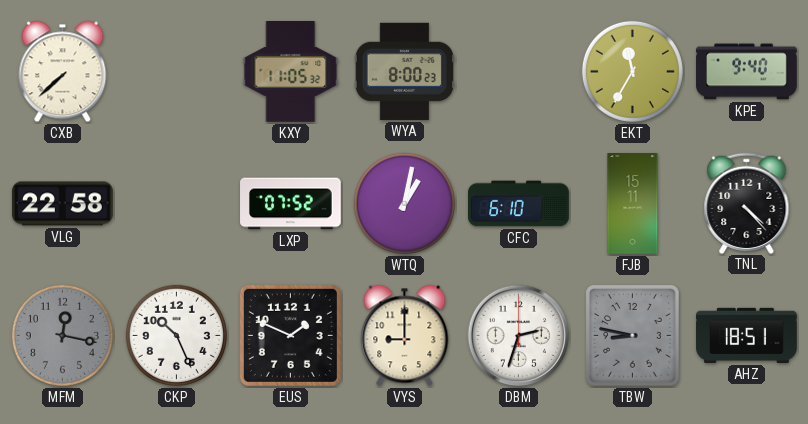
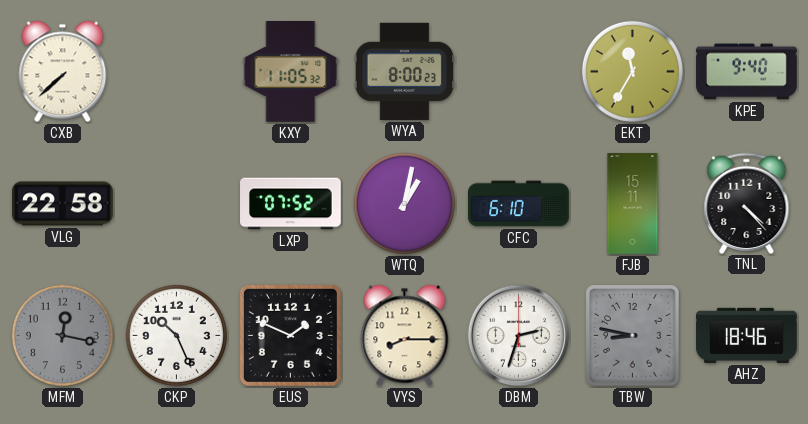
VYS: 9:00 -> 8:15
AHZ: 18:51 -> 18:46
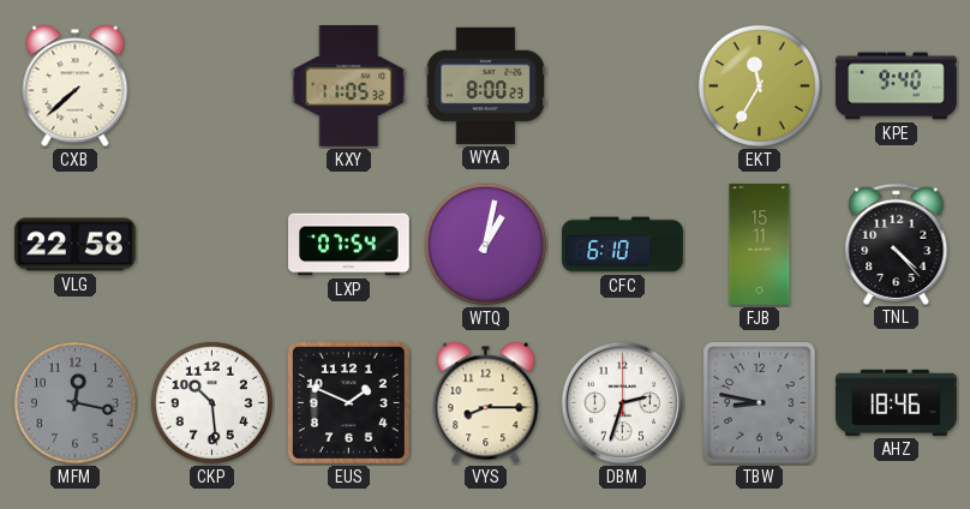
LXP: 07:52 -> 07:54
CKP: 10:26 -> 10:29
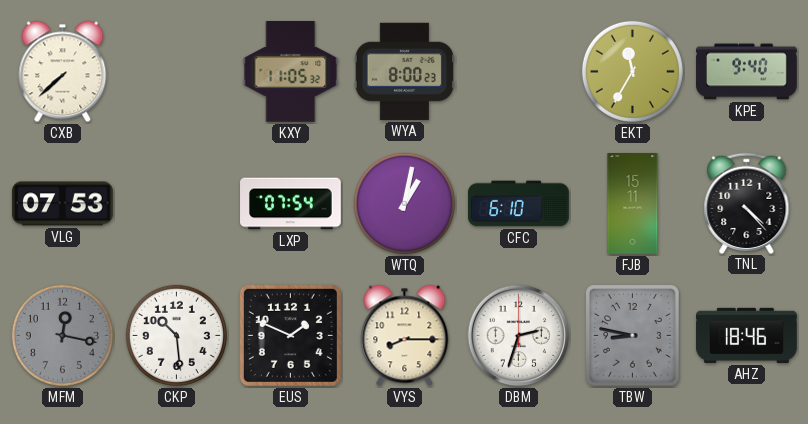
VLG: 22:58 -> 07:53
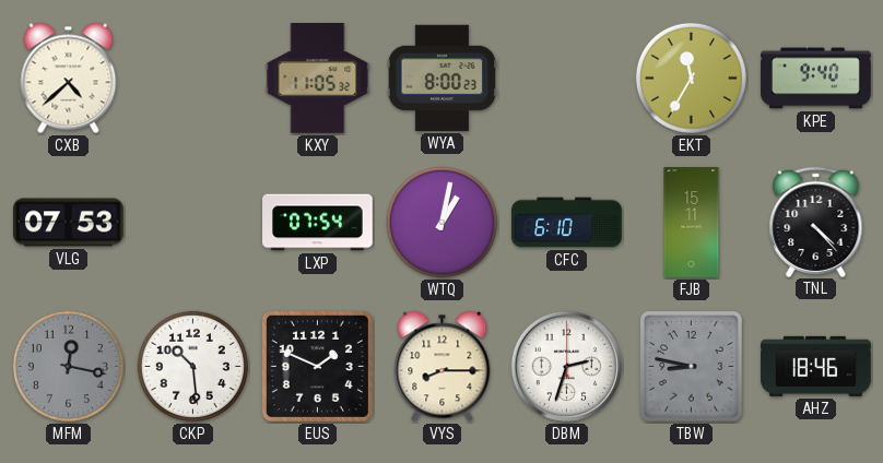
CXB: 7:38 -> 4:38
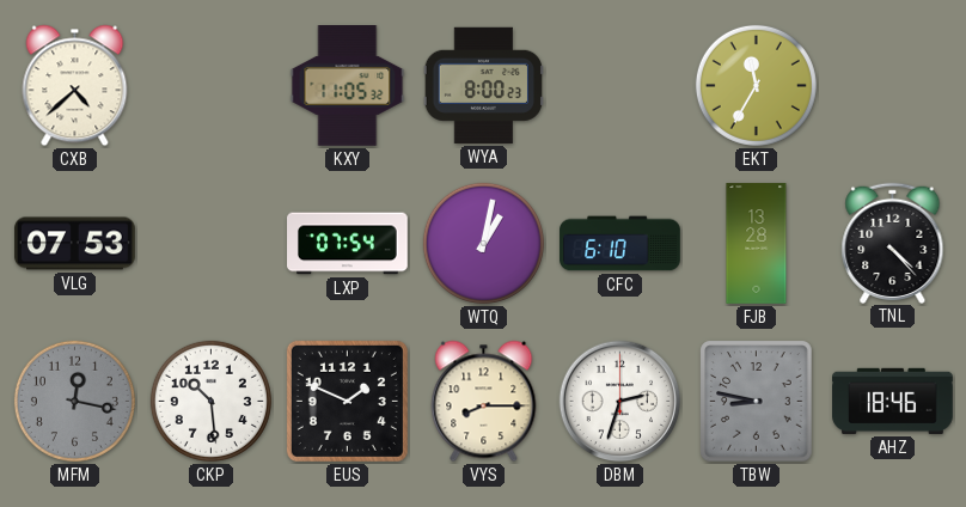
KPE: 9:40 -> none
FJB: 15:11 -> 13:28
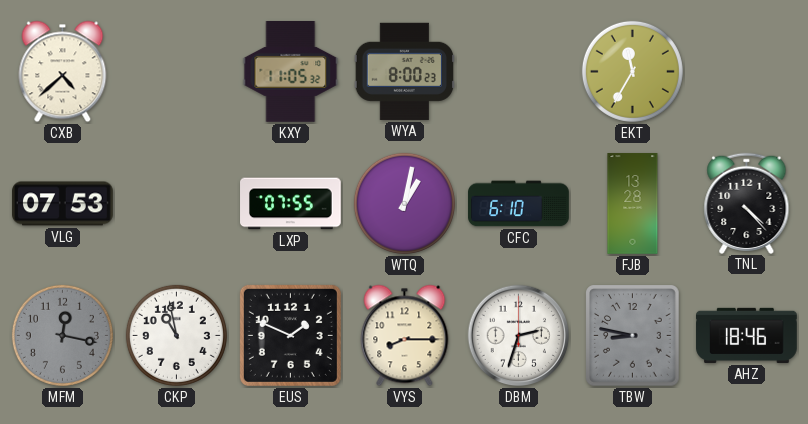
LXP: 07:54 -> 07:55
CKP: 10:29 -> 10:58
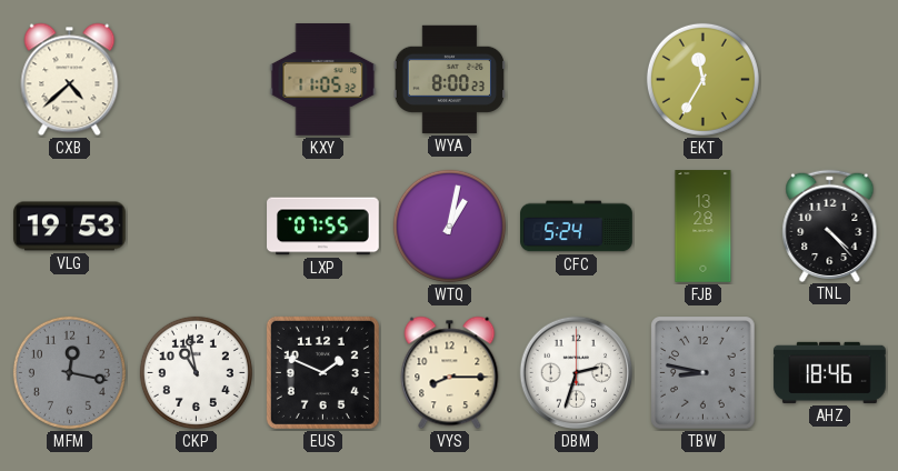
VLG: 07:53 -> 19:53
CFC: 6:10 -> 5:24
